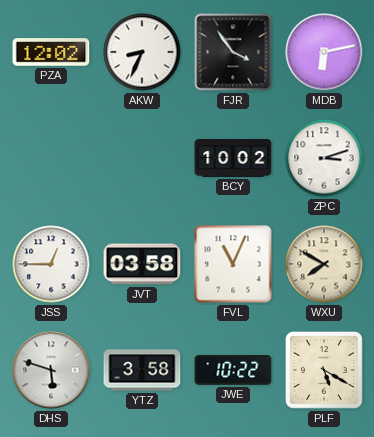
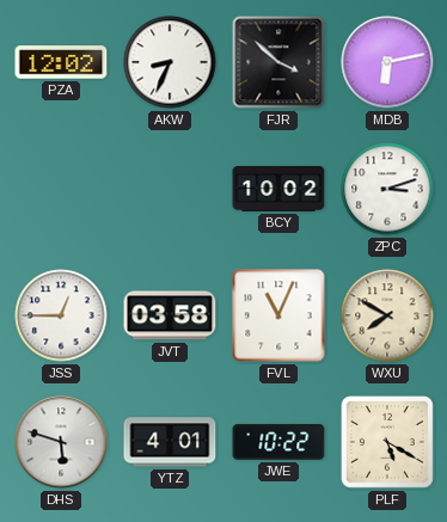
FJR: 3:54 -> 3:52
YTZ: 3:58 -> 4:01
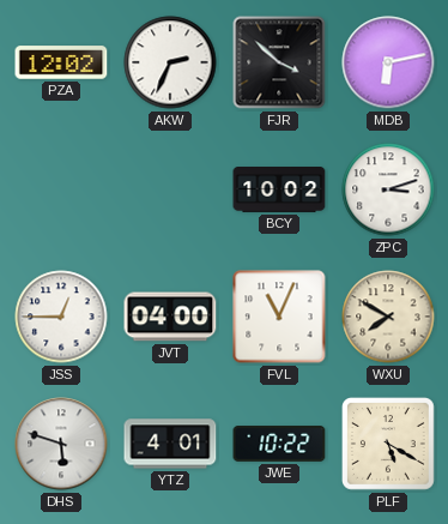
AKW: 8:34 -> 2:34
JVT: 03:58 -> 04:00
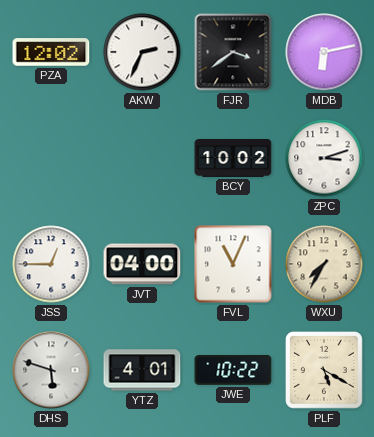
FJR: 3:52 -> 3:39
WXU: 7:50 -> 7:35
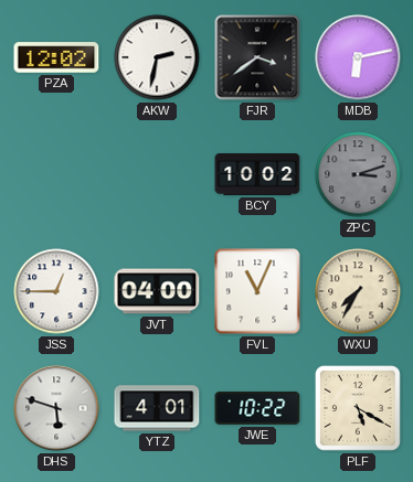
AKW: 2:34 -> 2:32
ZPC dial: white -> grey
